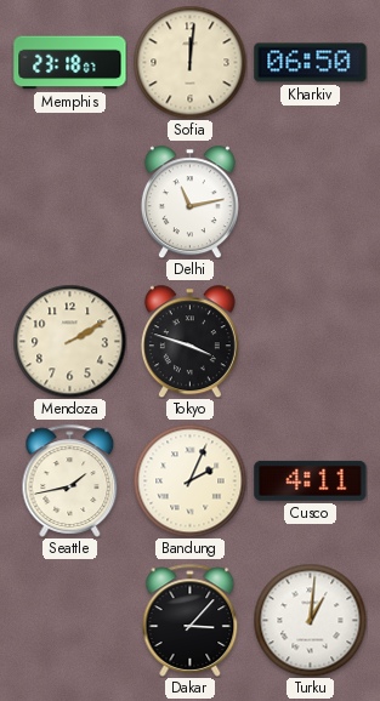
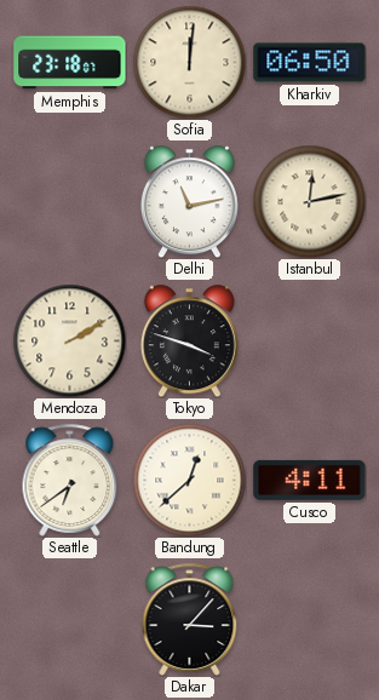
Istanbul: none -> 12:13
Seattle: 1:43 -> 6:39
Bandung: 2:04 -> 12:38
Turku: 1:01 -> none
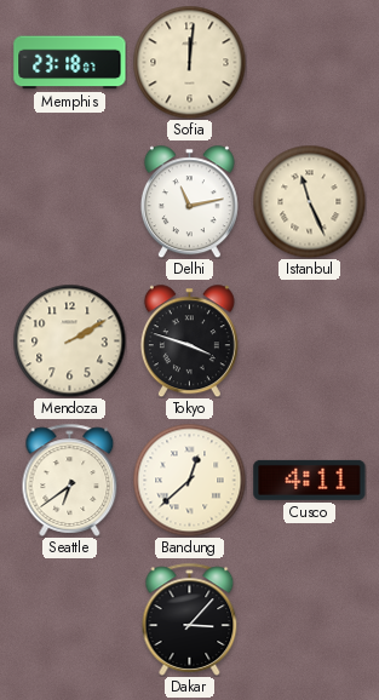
Kharkiv: 06:50 -> none
Istanbul: 12:13 -> 11:26
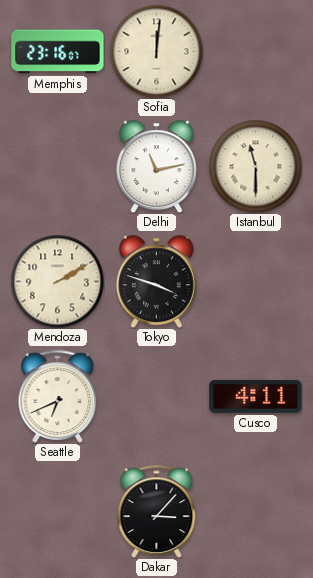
Memphis: 23:18 -> 23:16
Istanbul: 11:26 -> 11:30
Seattle: 6:39 -> 6:41
Bandung: 12:38 -> none
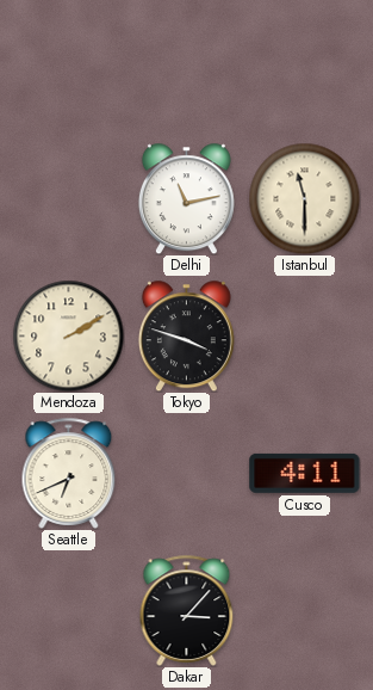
Memphis: 23:16 -> none
Sofia: 12:01 -> none
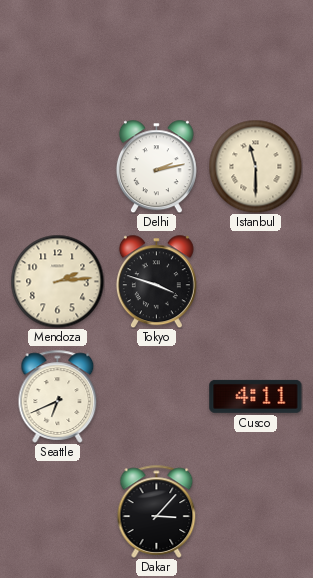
Delhi: 11:13 -> 2:13
Mendoza: 2:10 -> 2:14
